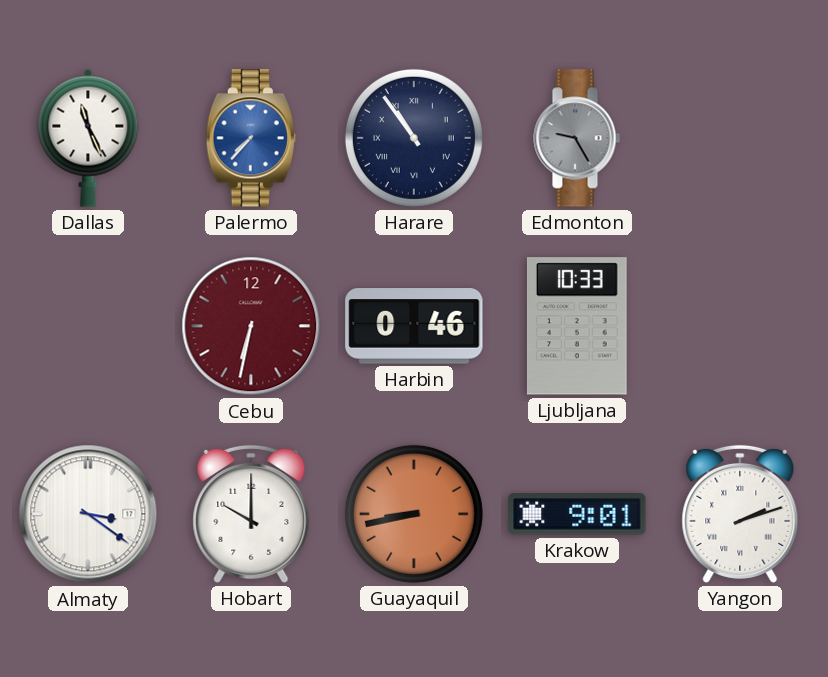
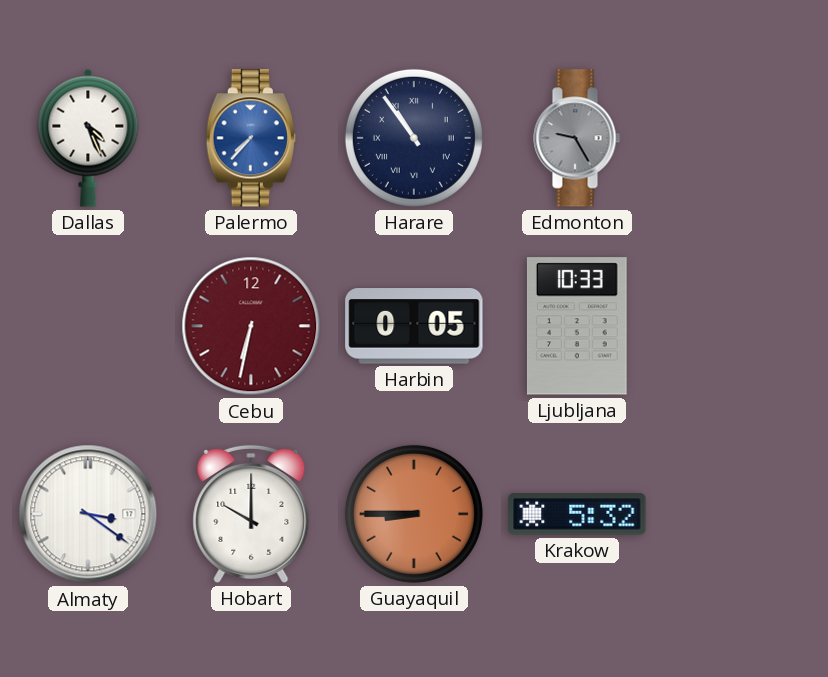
Dallas: 11:26 -> 4:26
Harbin: 0:46 -> 0:05
Guayaquil: 8:43 -> 8:45
Krakow: 9:01 -> 5:32
Yangon: 2:12 -> none
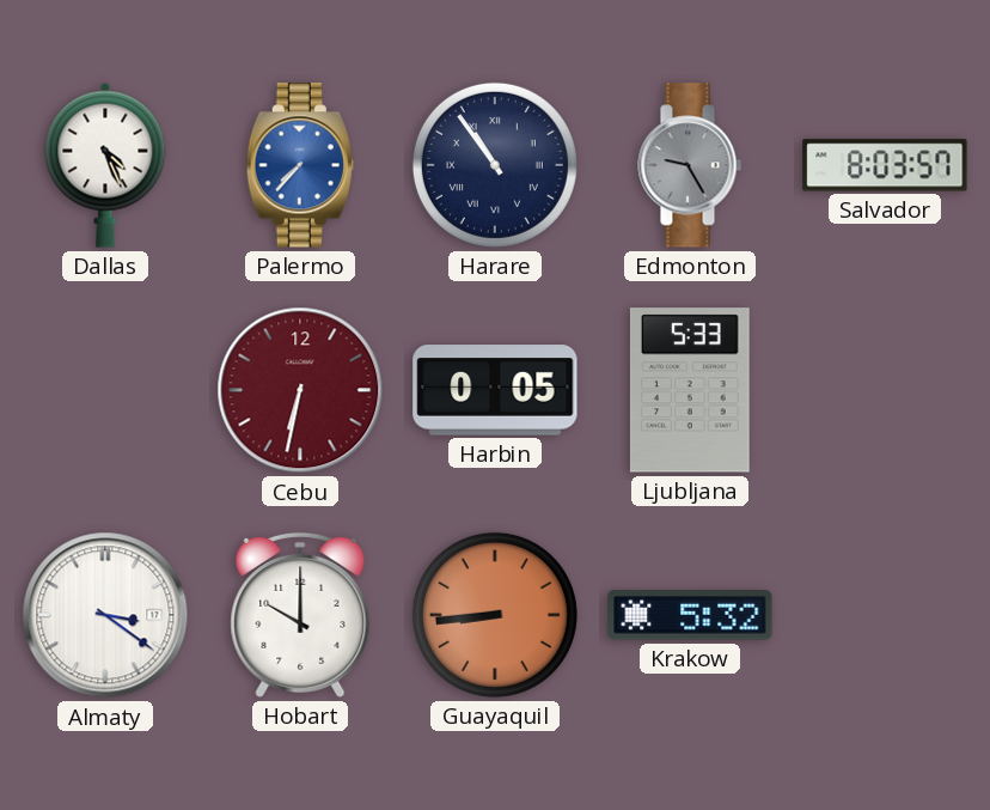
Salvador: none -> 8:03
Ljubljana: 10:33 -> 5:33
Guayaquil: 8:45 -> 8:44
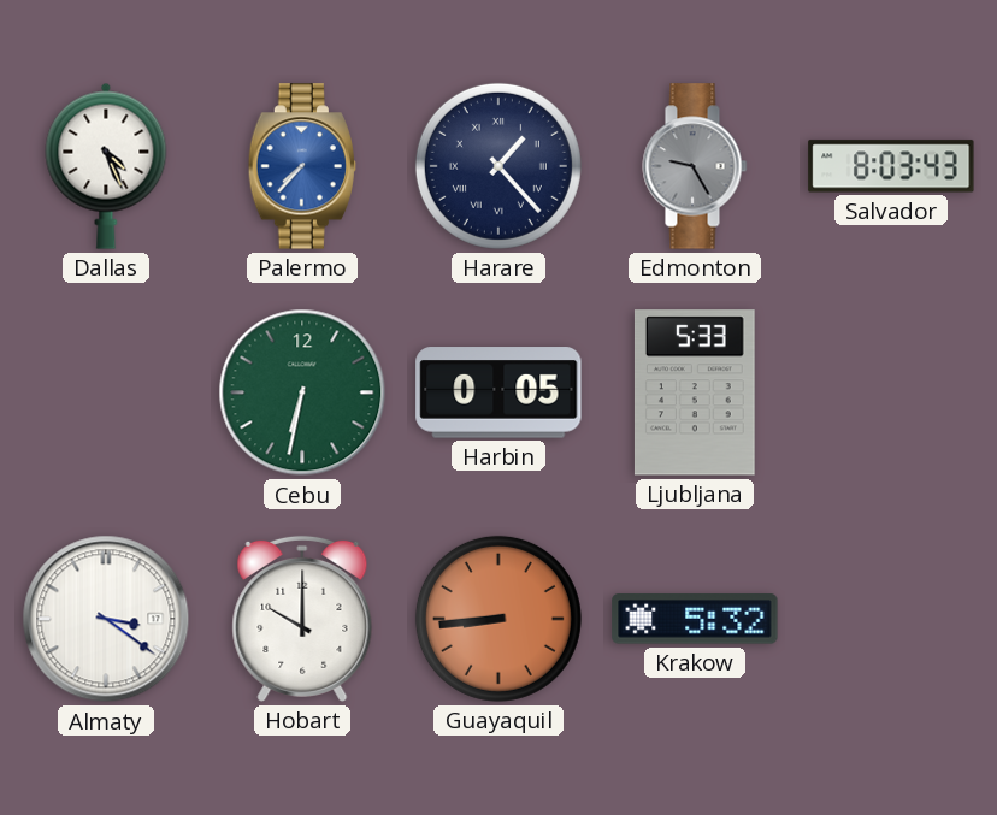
Harare: 10:54 -> 1:23
Salvador: 8:03:57 -> 8:03:43
Cebu dial: burgundy -> green
